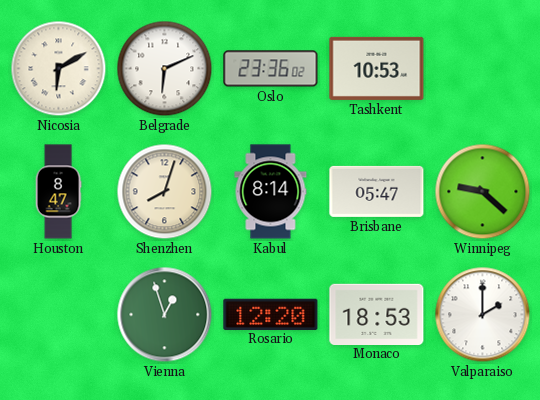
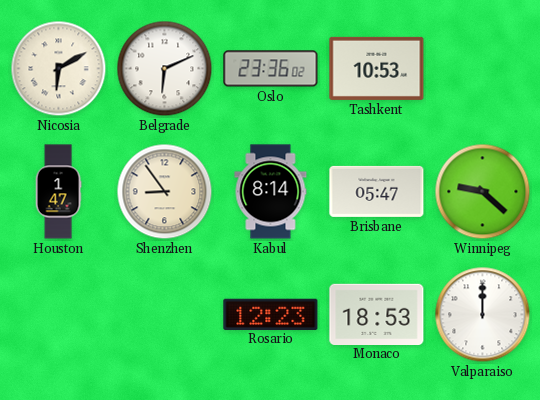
Houston: 8:47 -> 1:47
Shenzhen: 8:03 -> 8:54
Vienna: 12:57 -> none
Rosario: 12:20 -> 12:23
Valparaiso: 2:00 -> 12:00
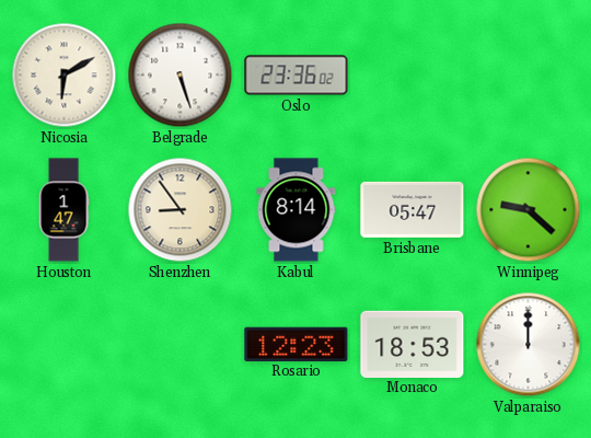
Belgrade: 6:11 -> 5:27
Tashkent: 10:53 -> none
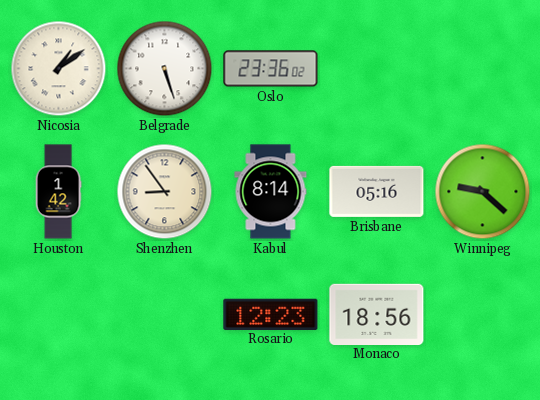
Nicosia: 6:10 -> 1:09
Houston: 1:47 -> 1:42
Brisbane: 05:47 -> 05:16
Monaco: 18:53 -> 18:56
Valparaiso: 12:00 -> none
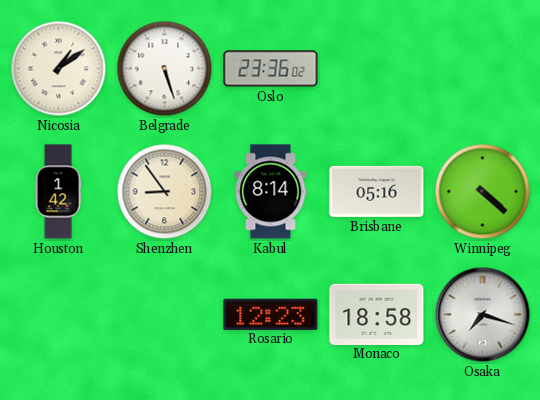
Winnipeg: 9:22 -> 4:22
Monaco: 18:56 -> 18:58
Osaka: none -> 7:18
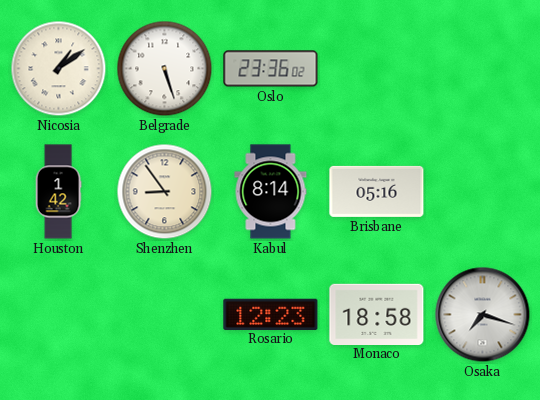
Winnipeg: 4:22 -> none
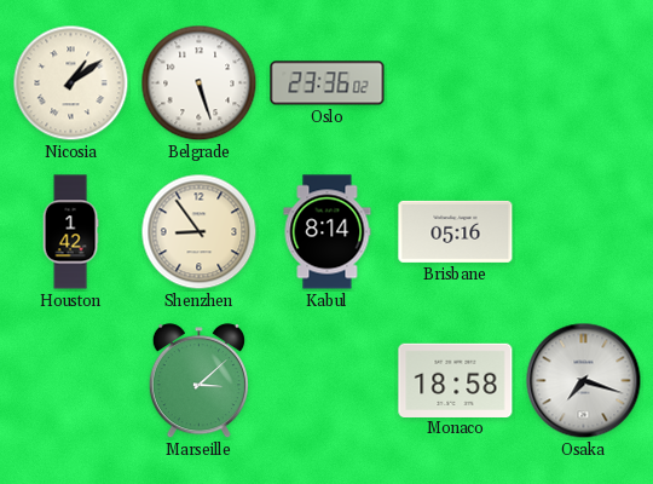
Marseille: none -> 3:08
Rosario: 12:23 -> none
